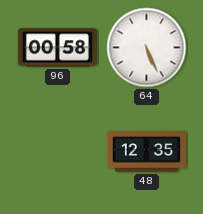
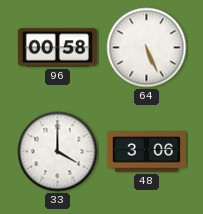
33: none -> 4:00
48: 12:35 -> 3:06
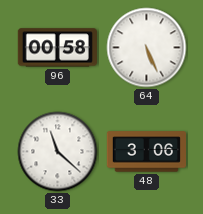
33: 4:00 -> 11:22
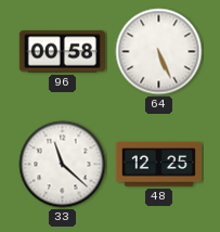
48: 3:06 -> 12:25
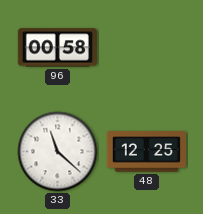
64: 5:26 -> none
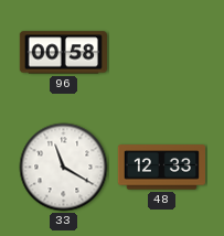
33: 11:22 -> 11:20
48: 12:25 -> 12:33
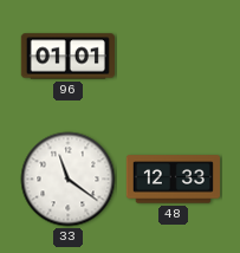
96: 00:58 -> 01:01
33: 11:20 -> 11:21
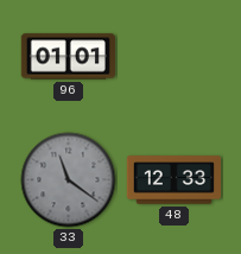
33 dial: white -> grey
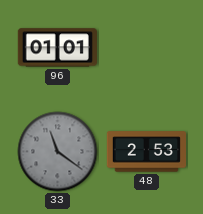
48: 12:33 -> 2:53
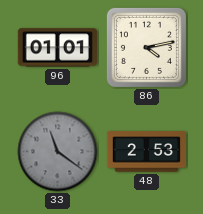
86: none -> 4:13
